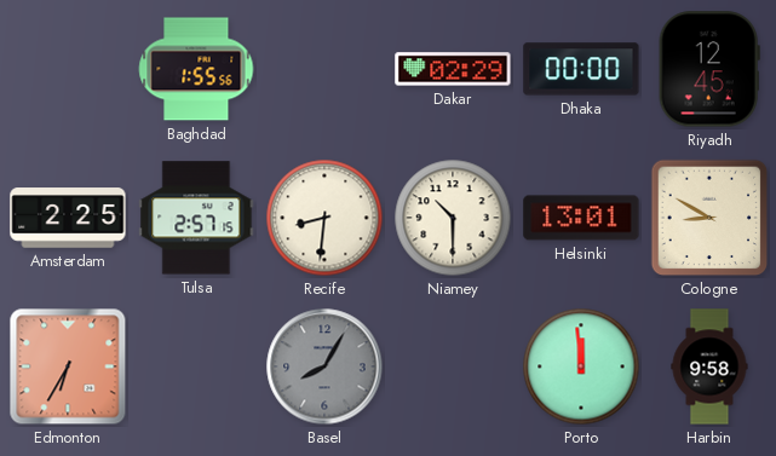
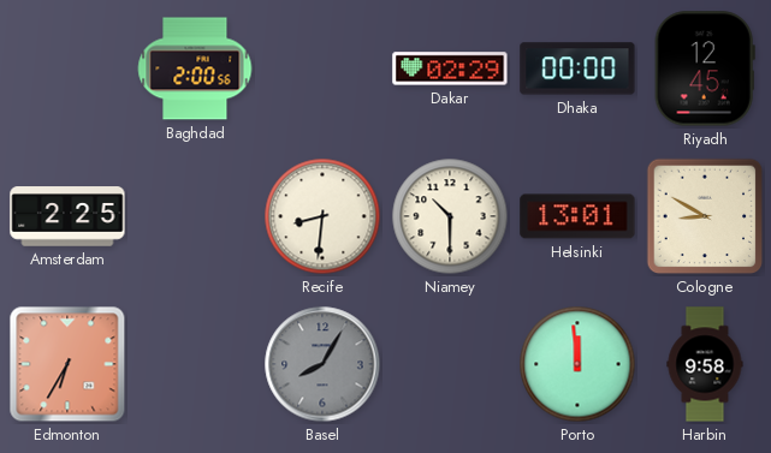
Baghdad: 1:55 -> 2:00
Tulsa: 2:57 -> none
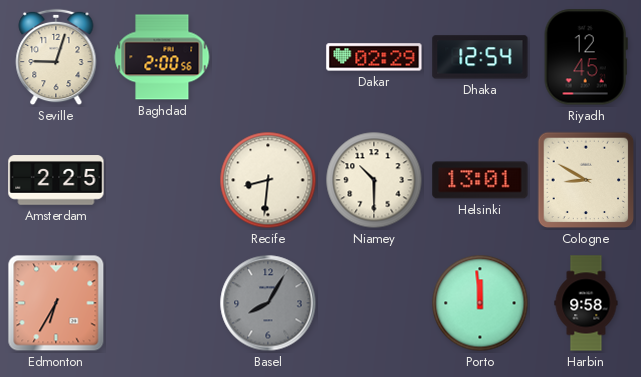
Seville: none -> 9:03
Dhaka: 00:00 -> 12:54
